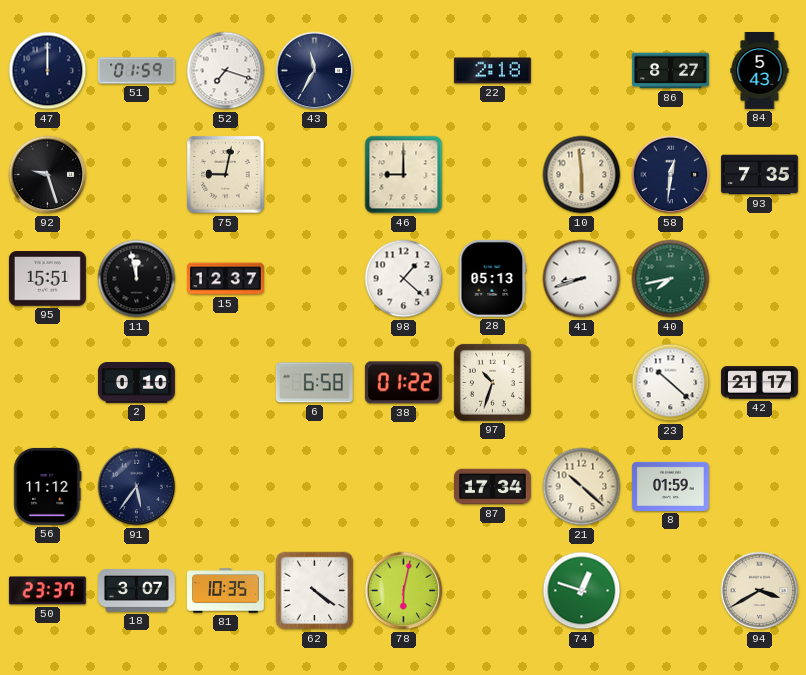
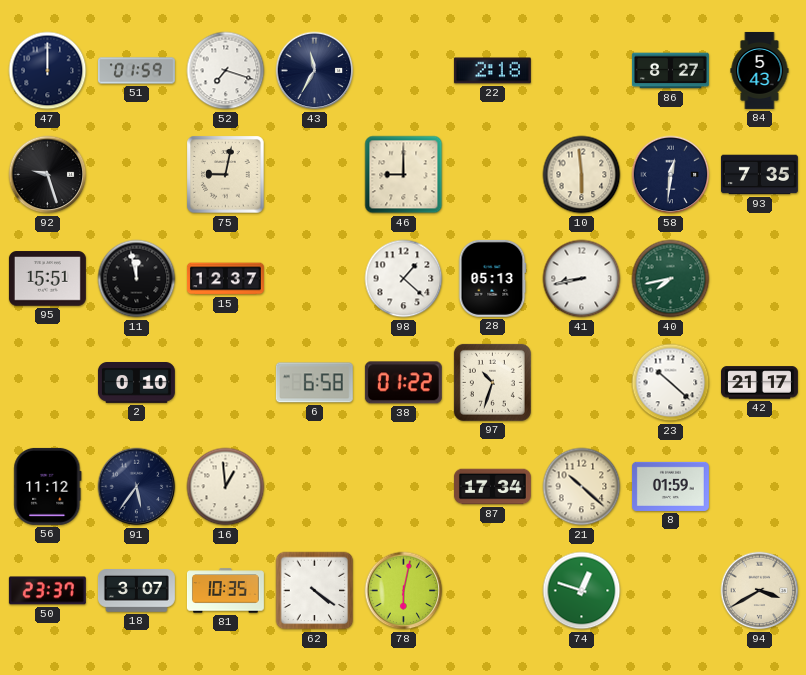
41: 8:42 -> 8:43
16: none -> 12:59
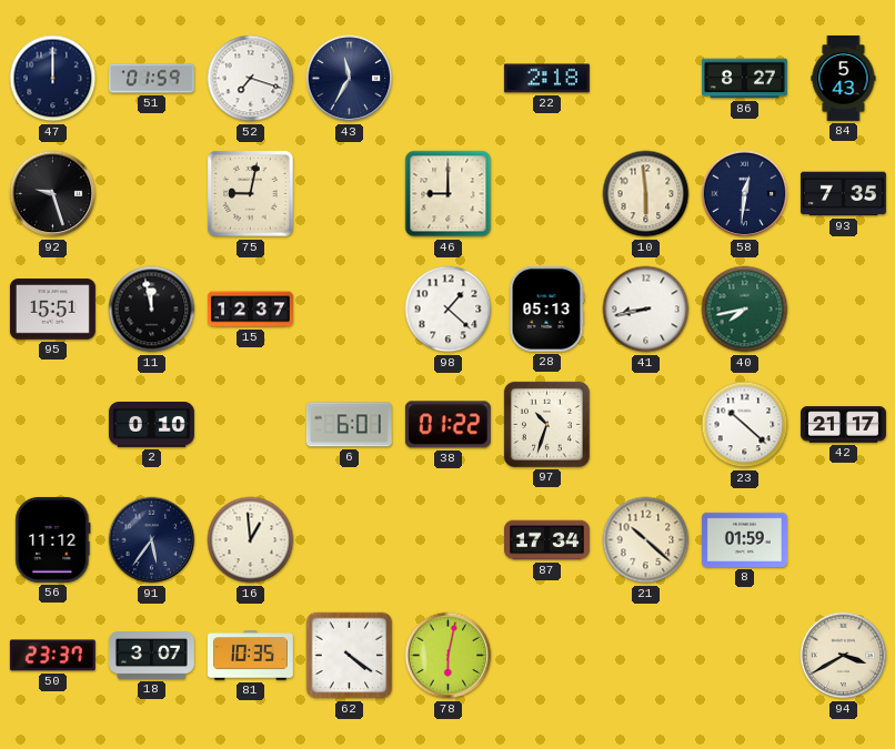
6: 6:58 -> 6:01
74: 12:48 -> none
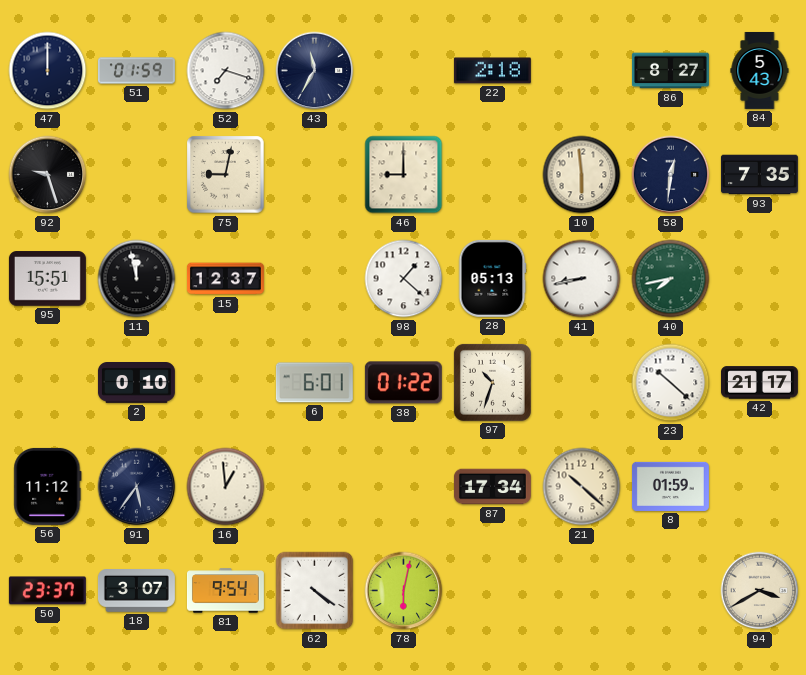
81: 10:35 -> 9:54
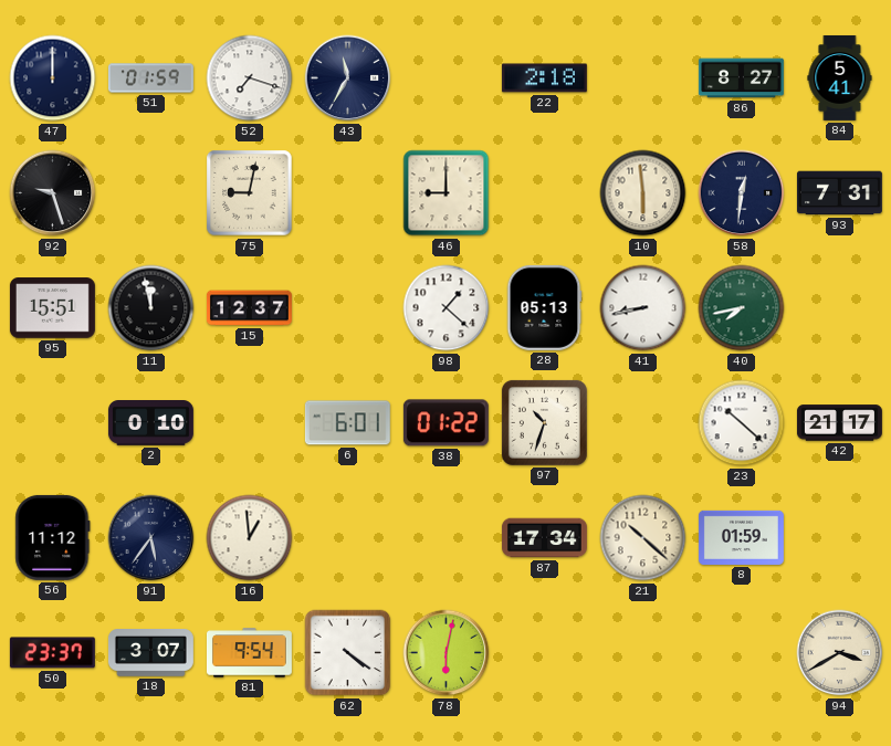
84: 5:43 -> 5:41
93: 7:35 -> 7:31
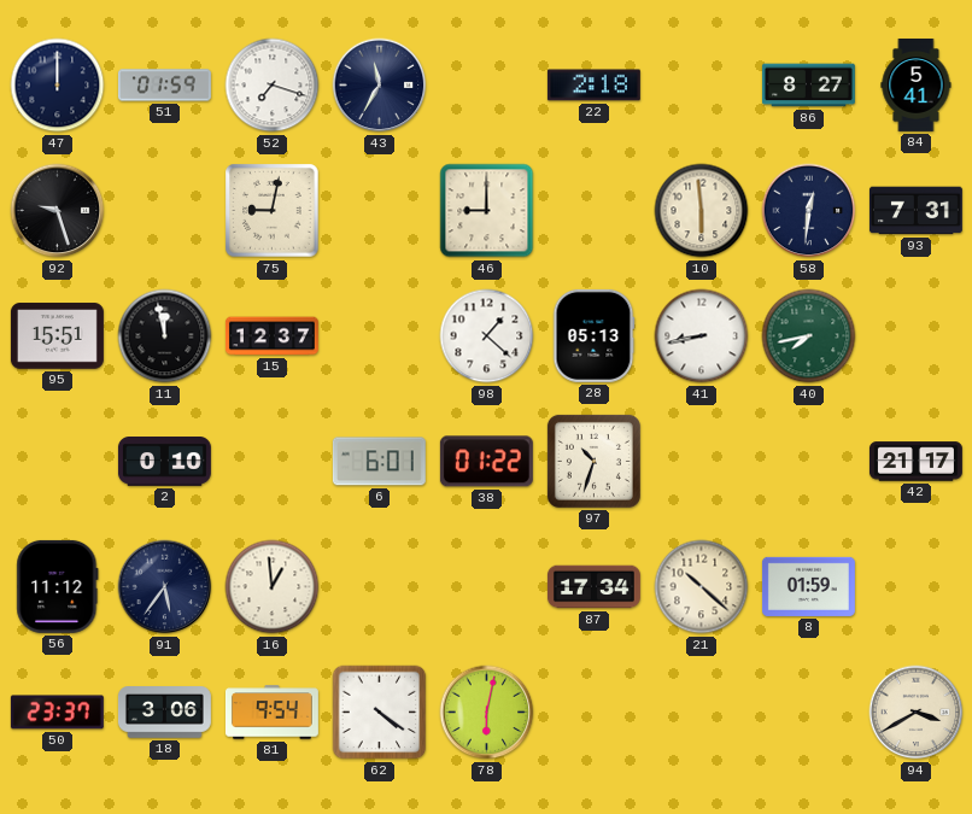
23: 10:22 -> none
18: 3:07 -> 3:06
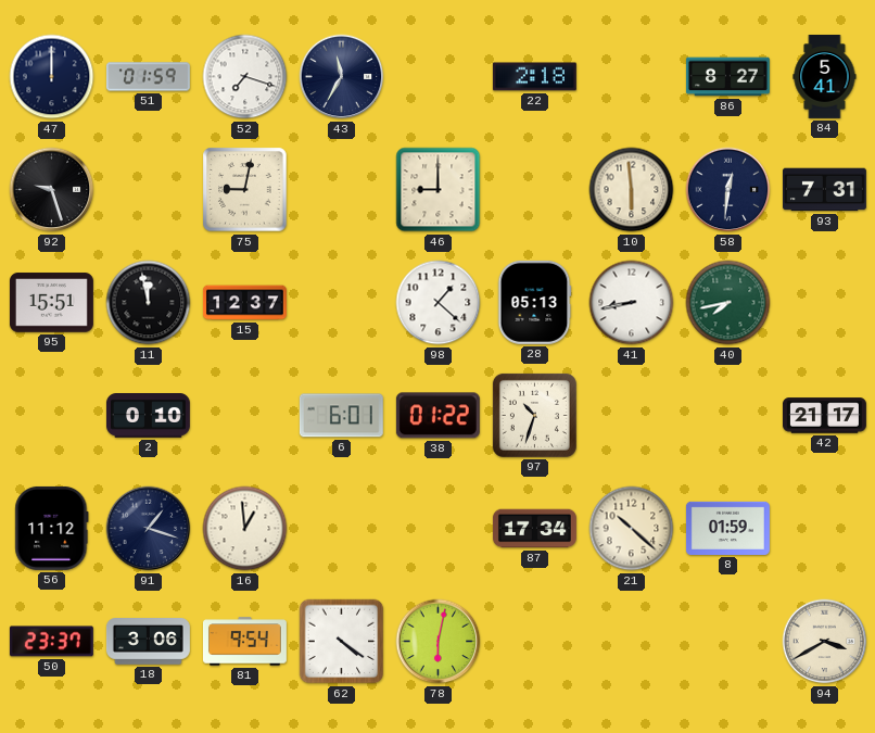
91: 5:36 -> 1:18
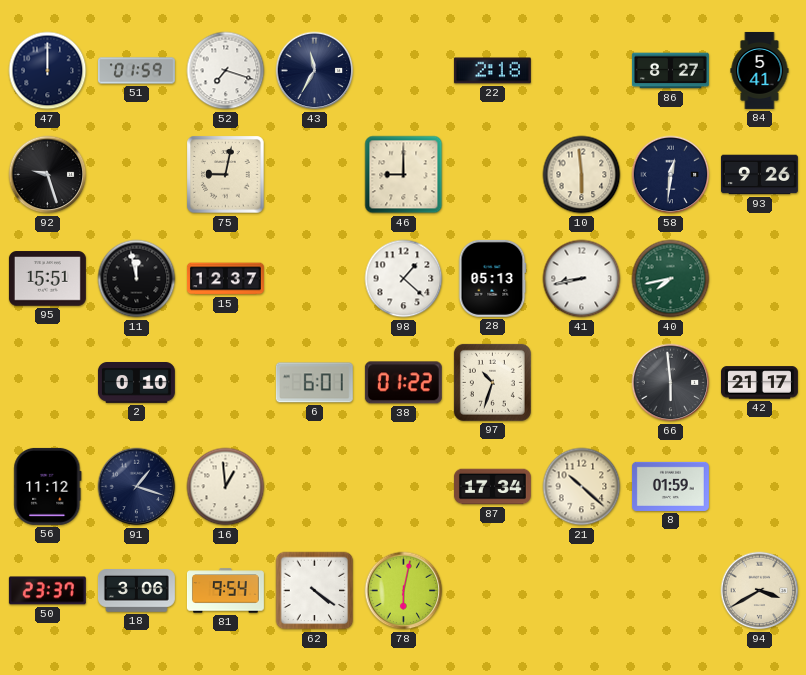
93: 7:31 -> 9:26
66: none -> 5:59
